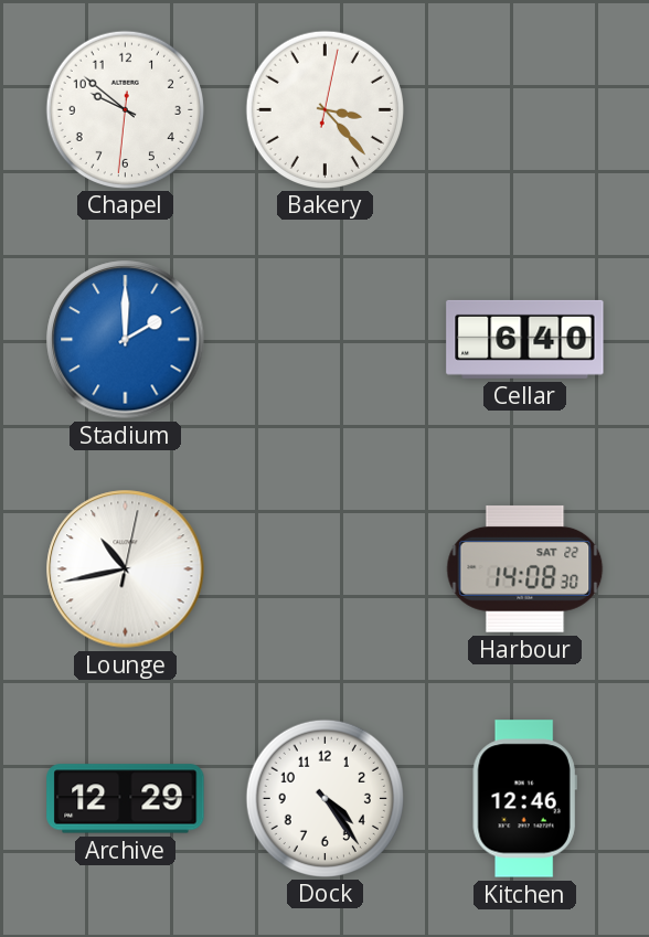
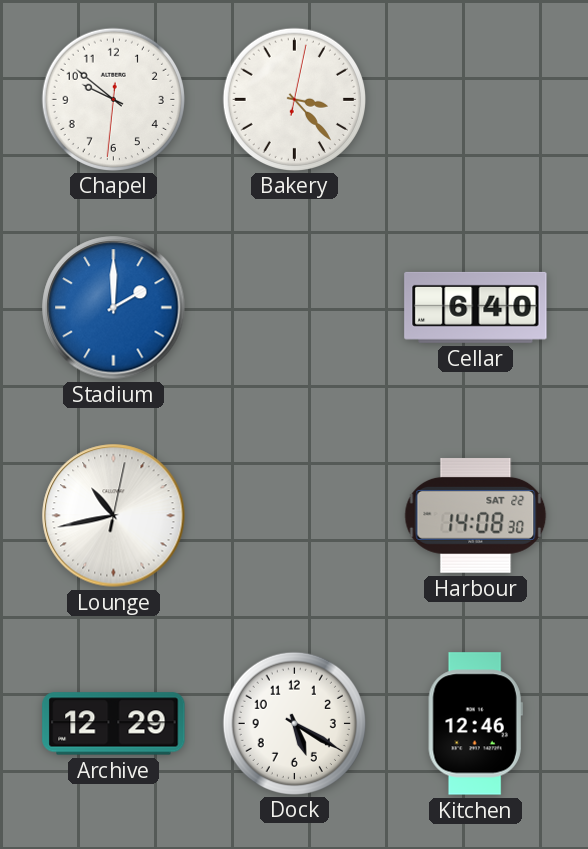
Dock: 4:24 -> 5:20
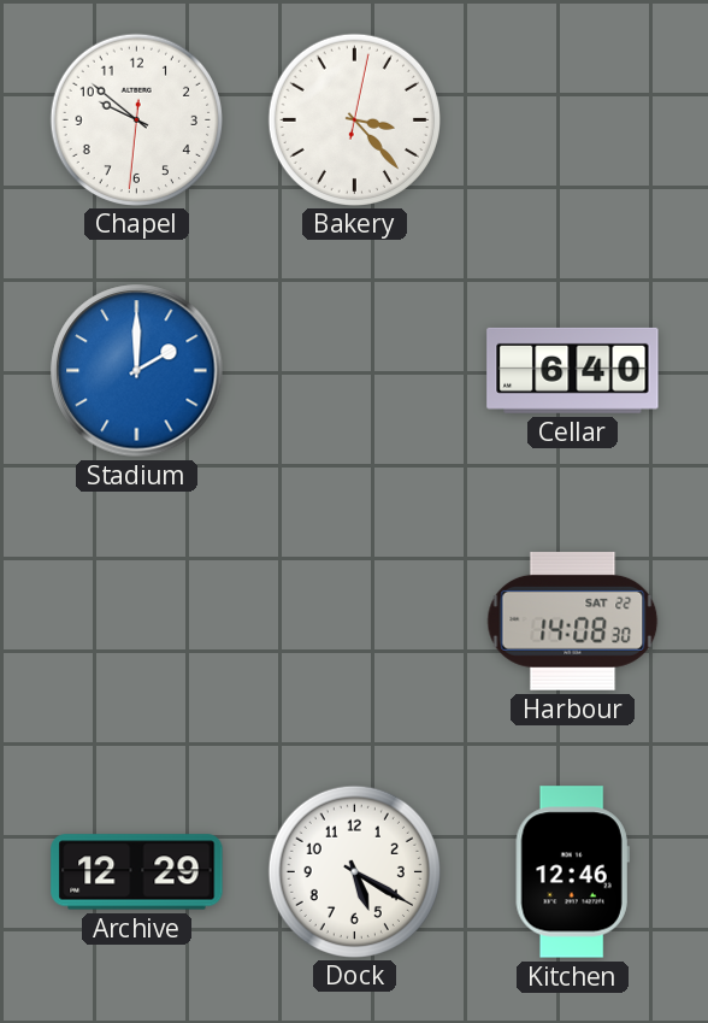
Lounge: 10:43 -> none
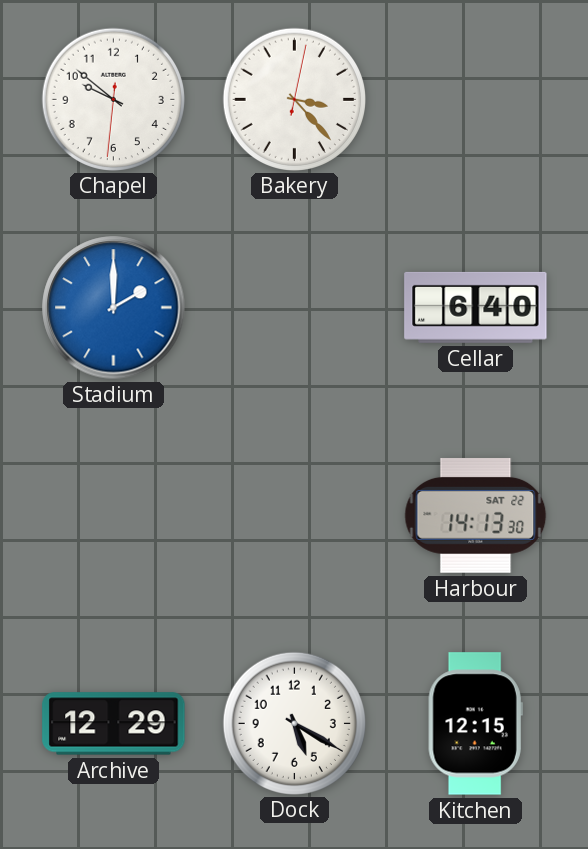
Harbour: 14:08 -> 14:13
Kitchen: 12:46 -> 12:15
